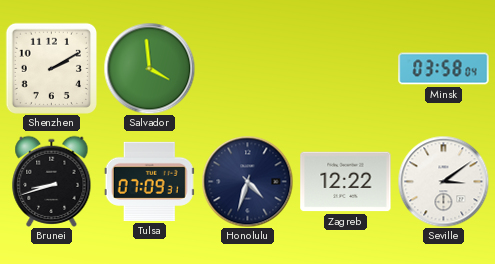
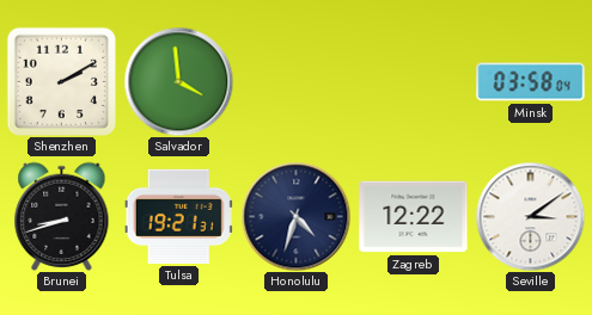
Tulsa: 07:09 -> 19:21
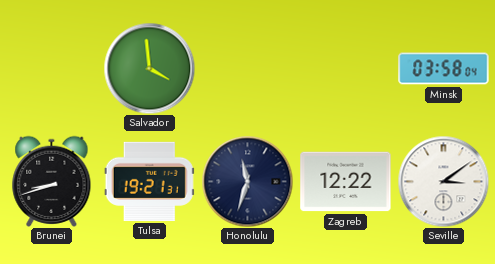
Shenzhen: 2:10 -> none
Honolulu: 4:33 -> 11:33
